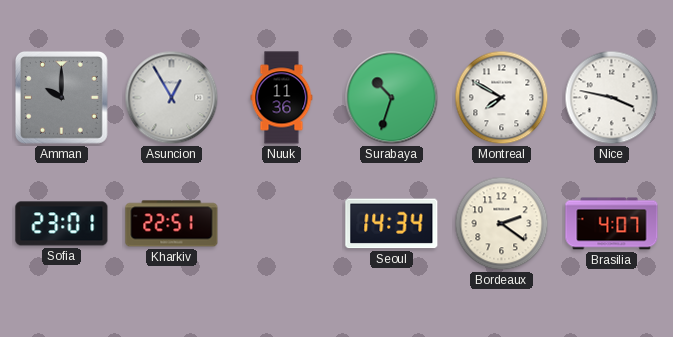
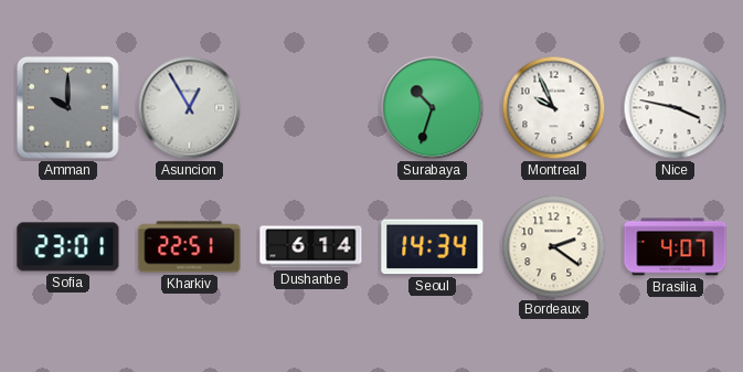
Nuuk: 11:36 -> none
Montreal: 7:50 -> 9:56
Dushanbe: none -> 6:14
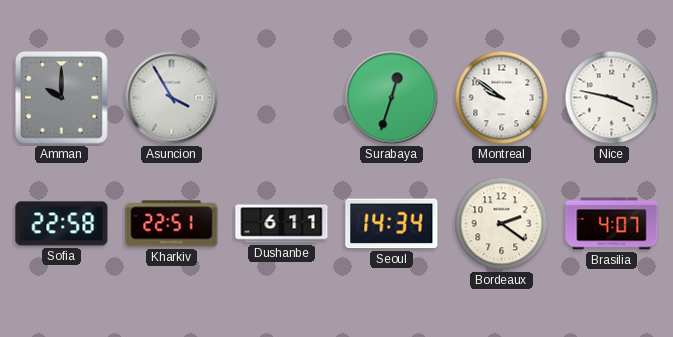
Asuncion: 12:55 -> 3:55
Surabaya: 10:33 -> 12:33
Montreal: 9:56 -> 9:51
Sofia: 23:01 -> 22:58
Dushanbe: 6:14 -> 6:11
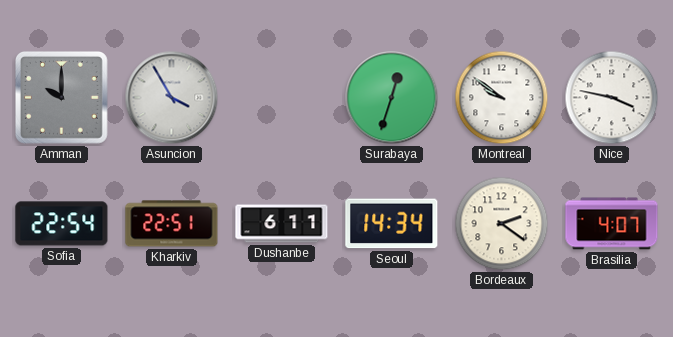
Sofia: 22:58 -> 22:54
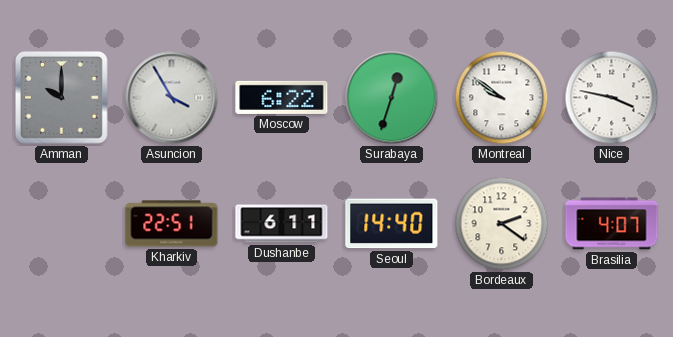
Moscow: none -> 6:22
Sofia: 22:54 -> none
Seoul: 14:34 -> 14:40
